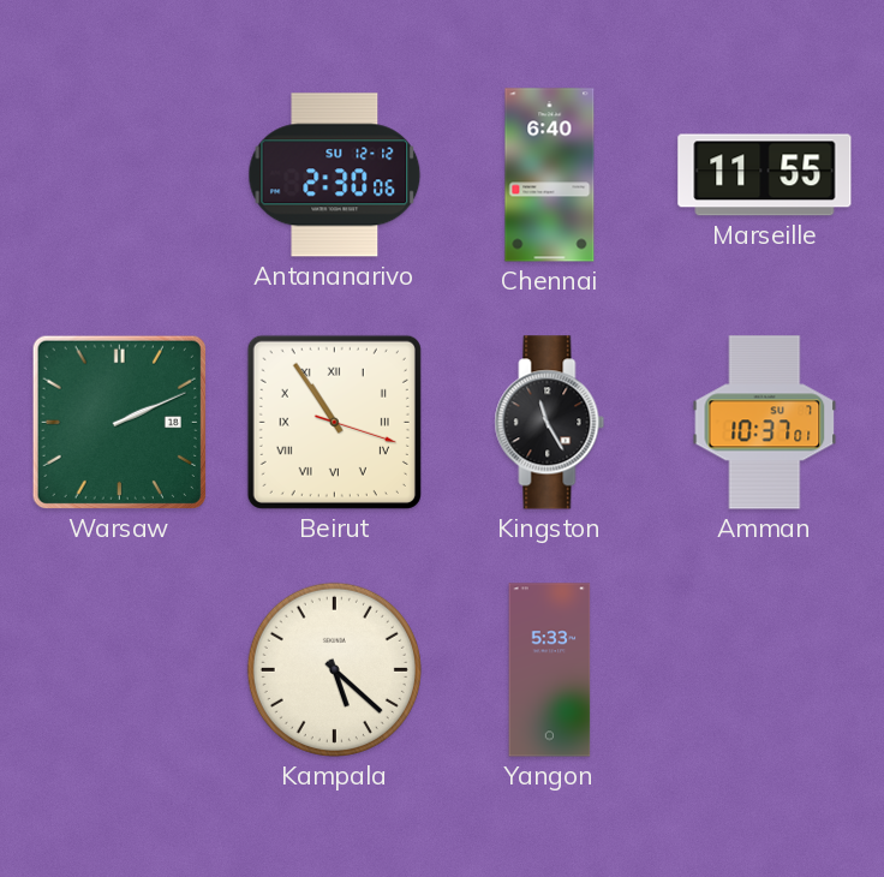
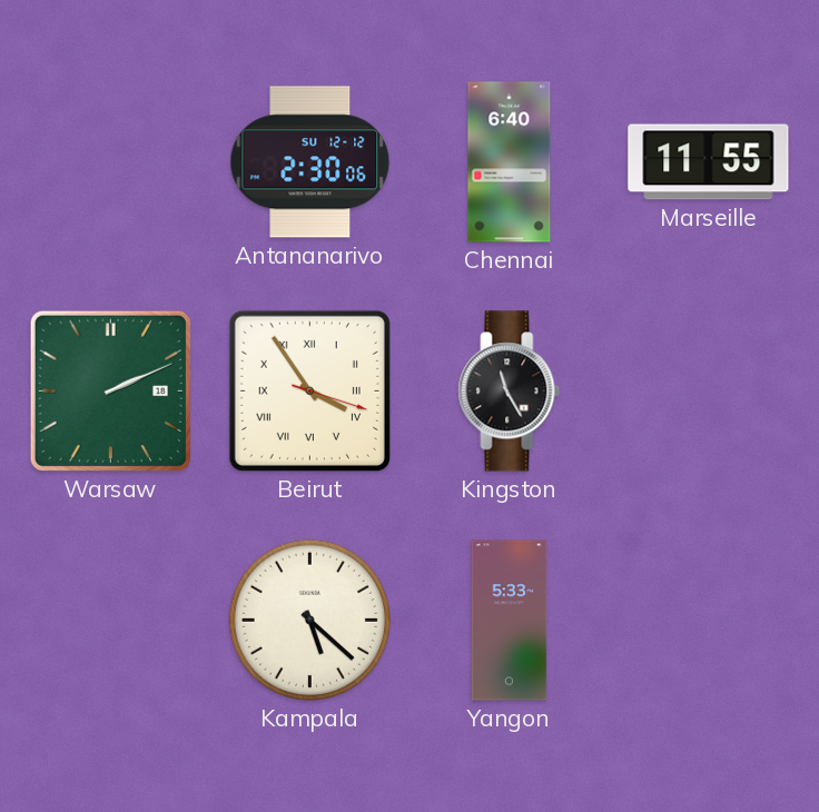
Beirut: 10:54 -> 3:54
Amman: 10:37 -> none
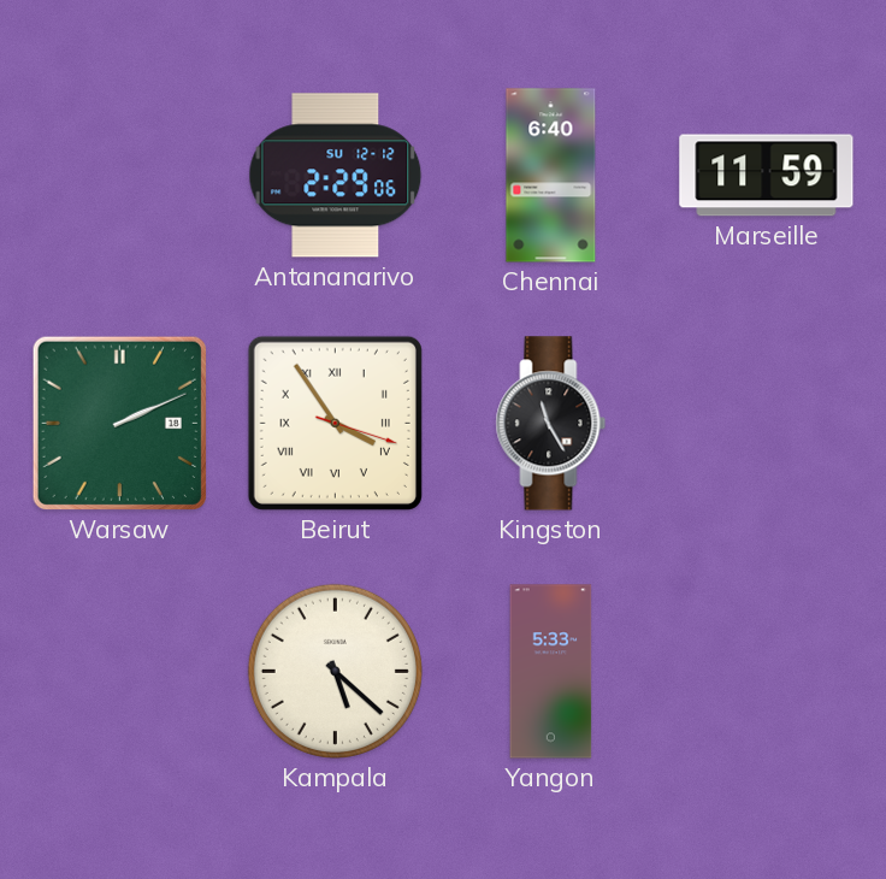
Antananarivo: 2:30 -> 2:29
Marseille: 11:55 -> 11:59
